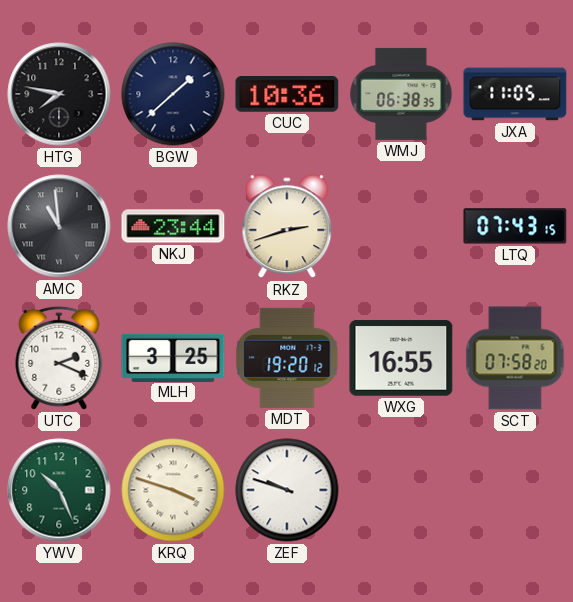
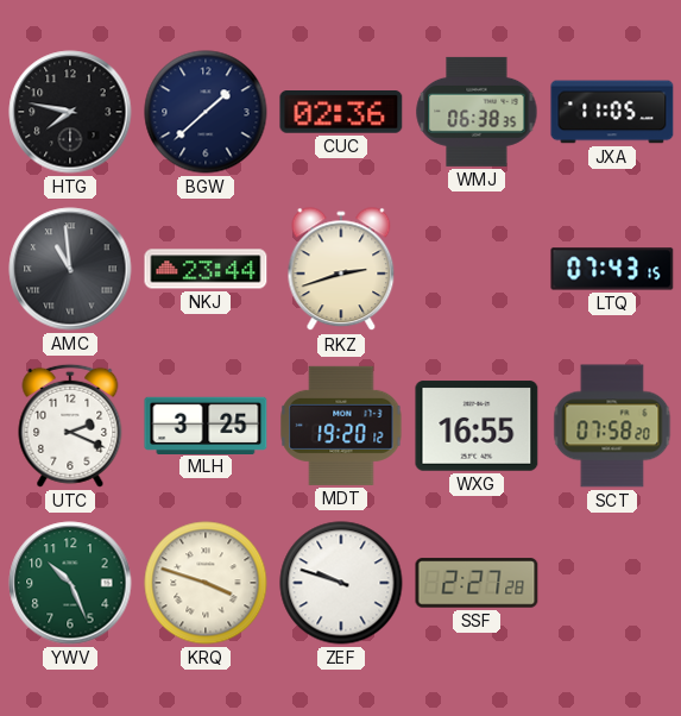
CUC: 10:36 -> 02:36
SSF: none -> 2:27
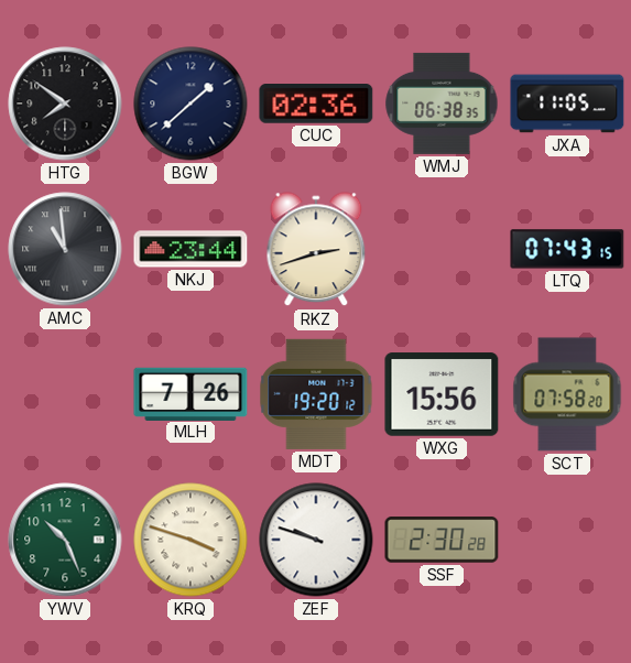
HTG: 7:47 -> 7:51
UTC: 2:19 -> none
MLH: 3:25 -> 7:26
WXG: 16:55 -> 15:56
SSF: 2:27 -> 2:30
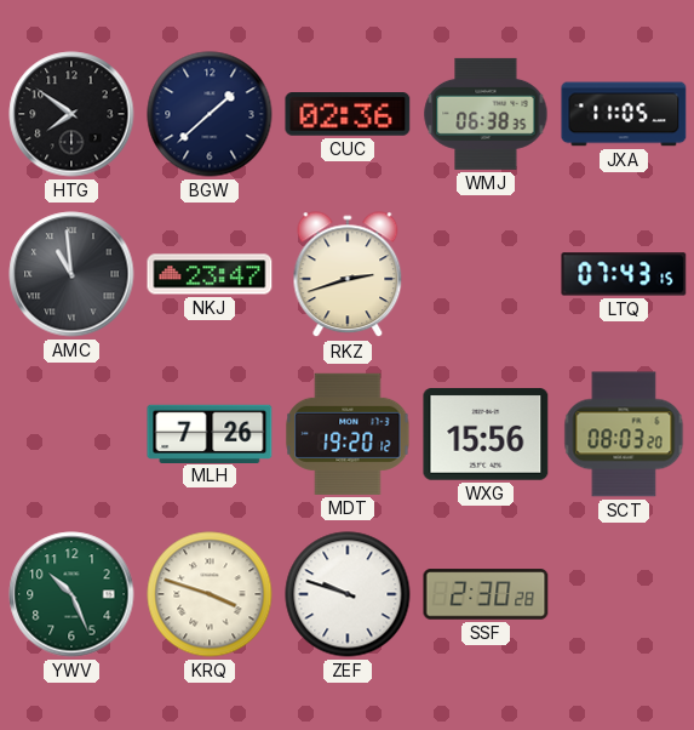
NKJ: 23:44 -> 23:47
SCT: 07:58 -> 08:03
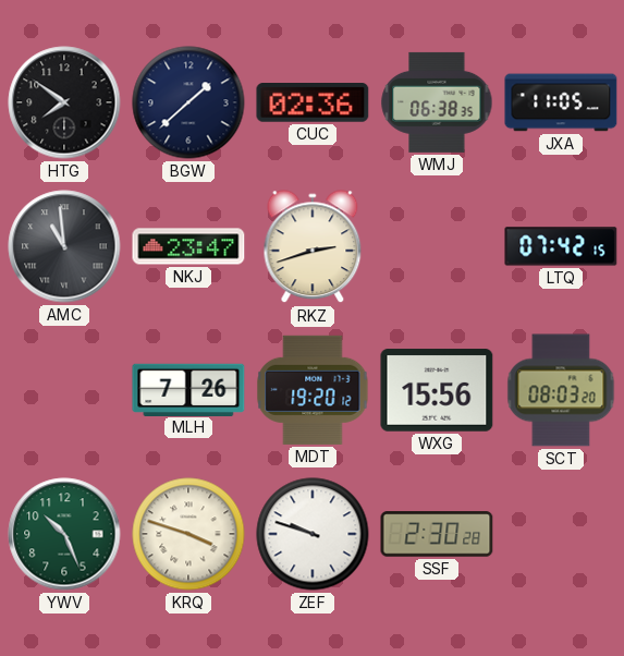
LTQ: 07:43 -> 07:42
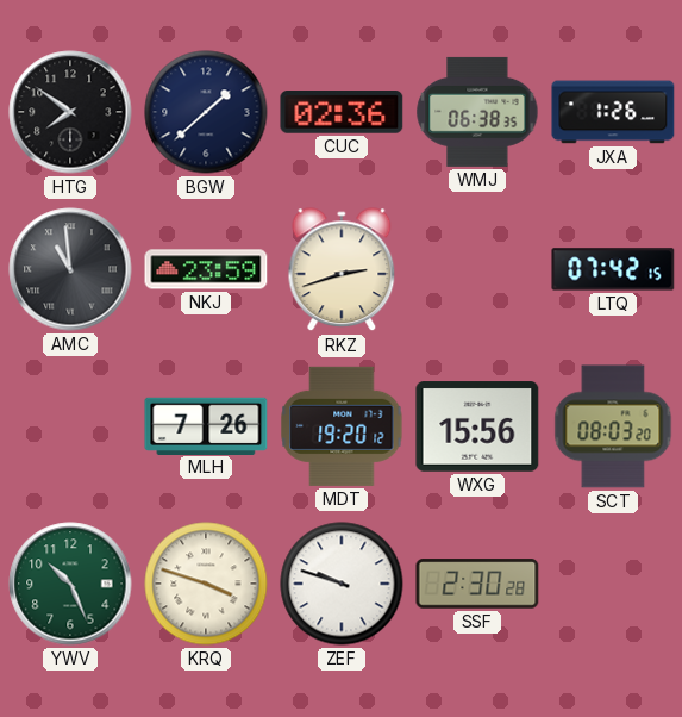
JXA: 11:05 -> 1:26
NKJ: 23:47 -> 23:59
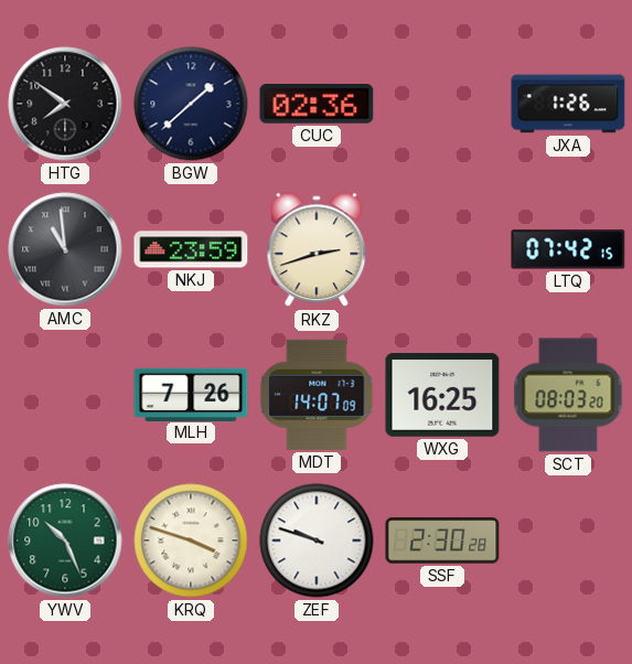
WMJ: 06:38 -> none
MDT: 19:20 -> 14:07
WXG: 15:56 -> 16:25
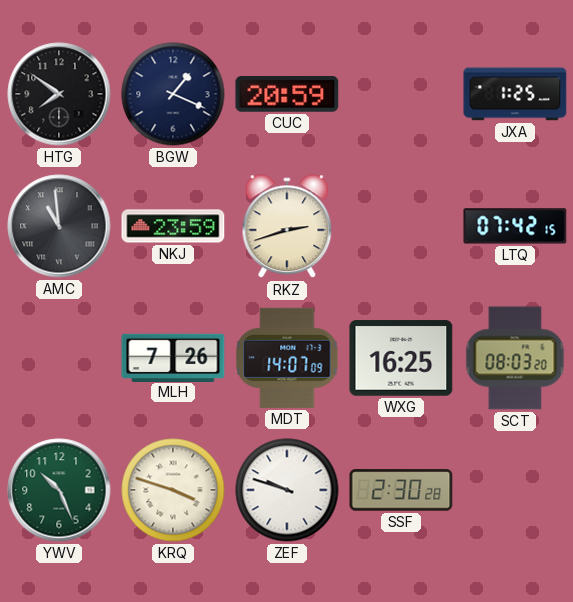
BGW: 1:38 -> 1:19
CUC: 02:36 -> 20:59
JXA: 1:26 -> 1:25
